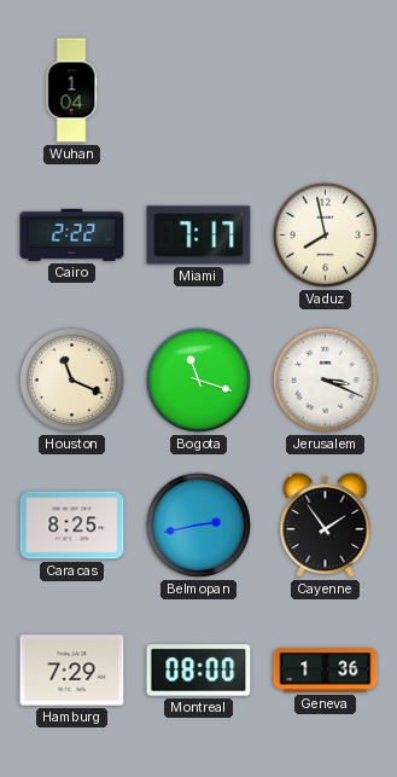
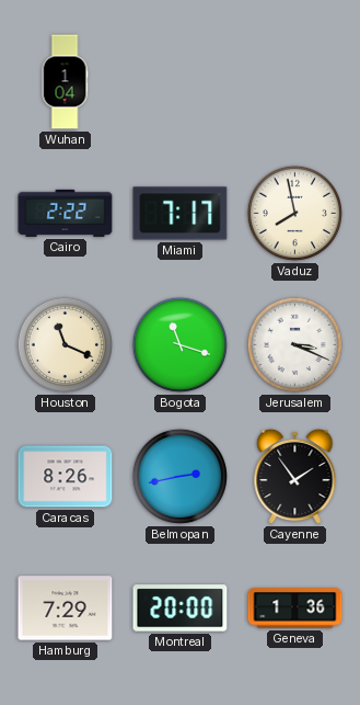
Caracas: 8:25 -> 8:26
Montreal: 08:00 -> 20:00
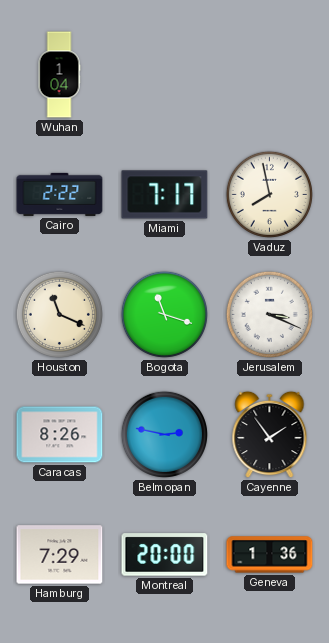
Belmopan: 2:43 -> 2:47
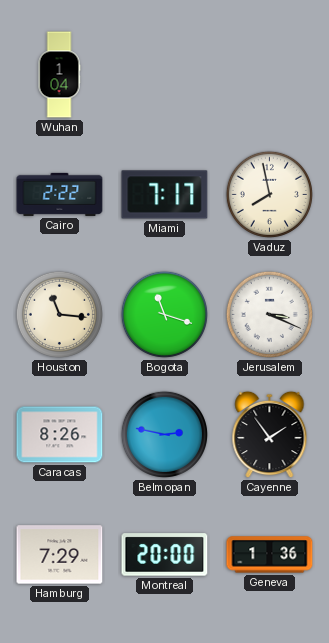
Houston: 11:19 -> 11:16
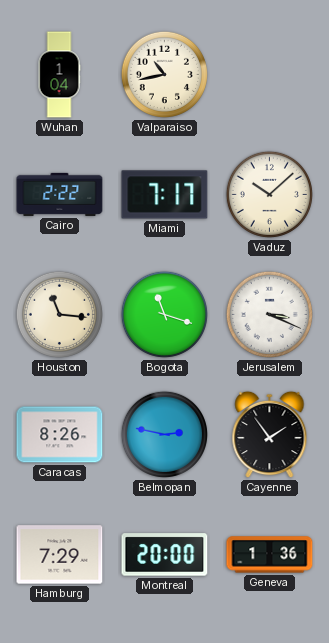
Valparaiso: none -> 10:43
Vaduz: 7:58 -> 10:08
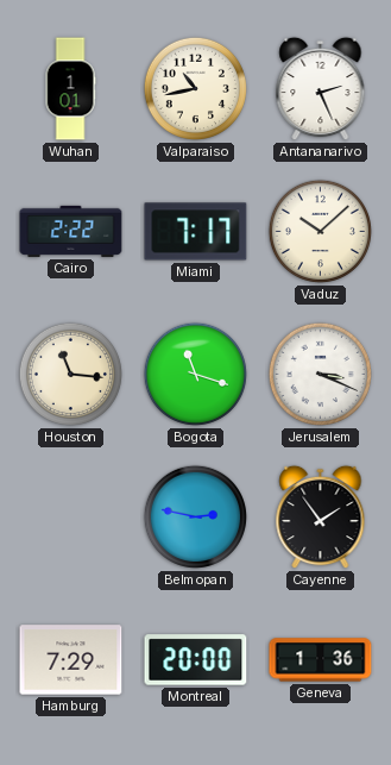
Wuhan: 1:04 -> 1:01
Antananarivo: none -> 2:26
Caracas: 8:26 -> none
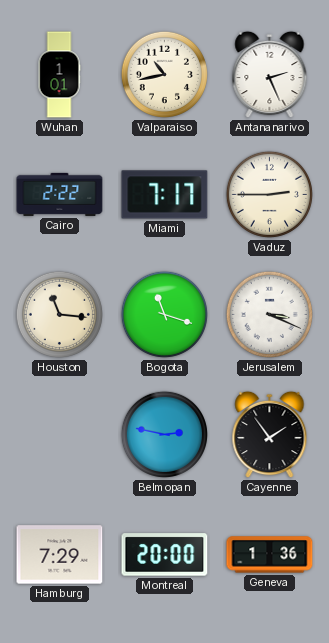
Vaduz: 10:08 -> 2:45
